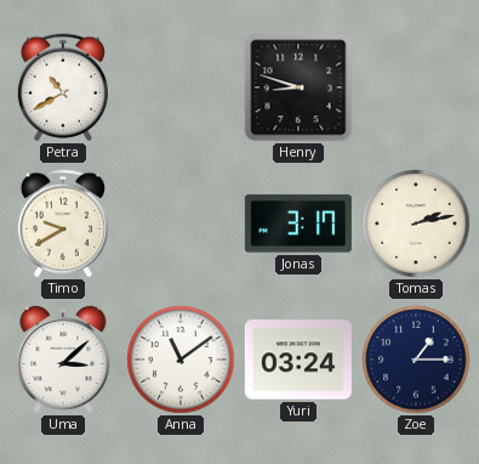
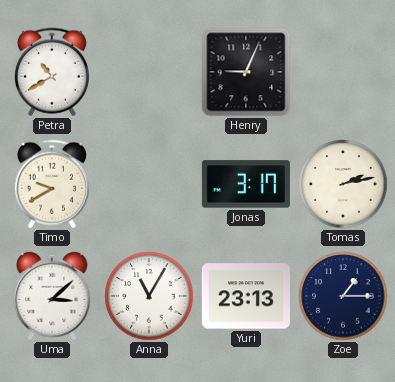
Henry: 8:48 -> 9:04
Anna: 11:09 -> 11:05
Yuri: 03:24 -> 23:13
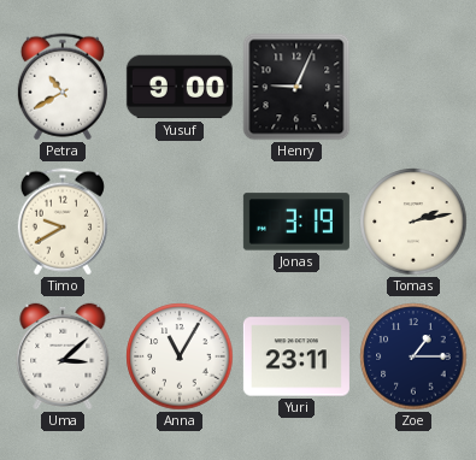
Yusuf: none -> 9:00
Jonas: 3:17 -> 3:19
Yuri: 23:13 -> 23:11
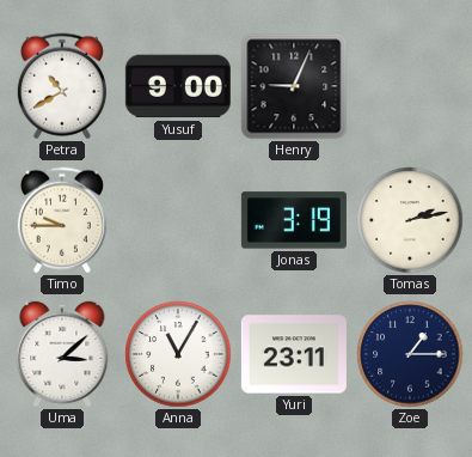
Timo: 9:40 -> 9:45
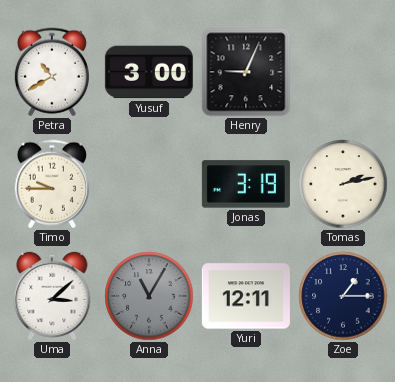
Yusuf: 9:00 -> 3:00
Anna dial: white -> grey
Yuri: 23:11 -> 12:11
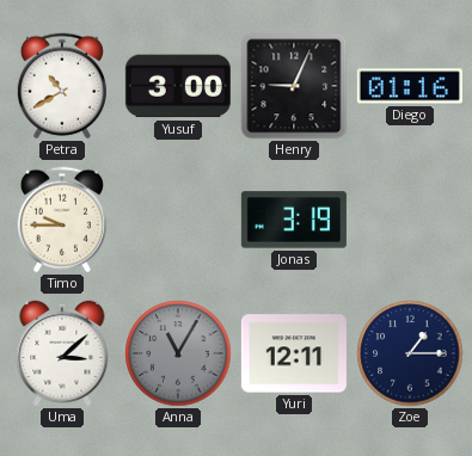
Diego: none -> 01:16
Tomas: 2:13 -> none
